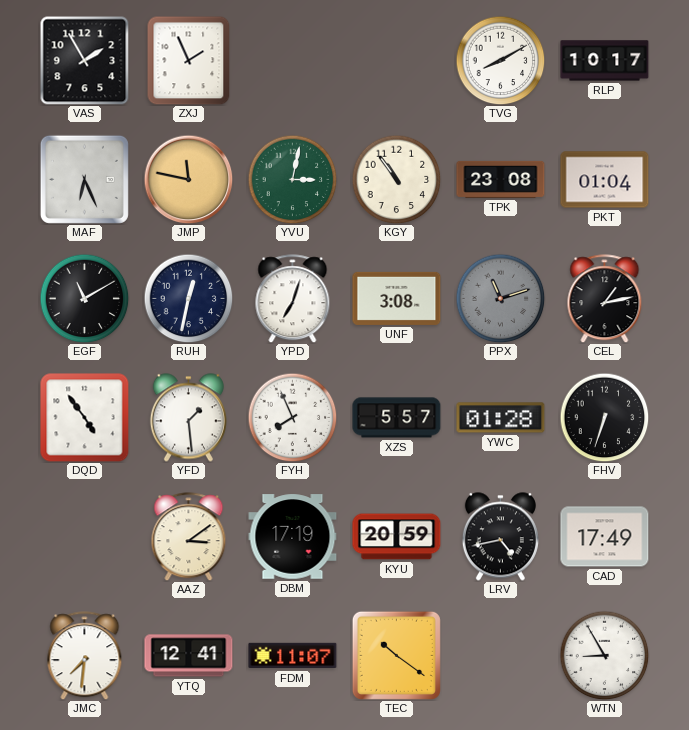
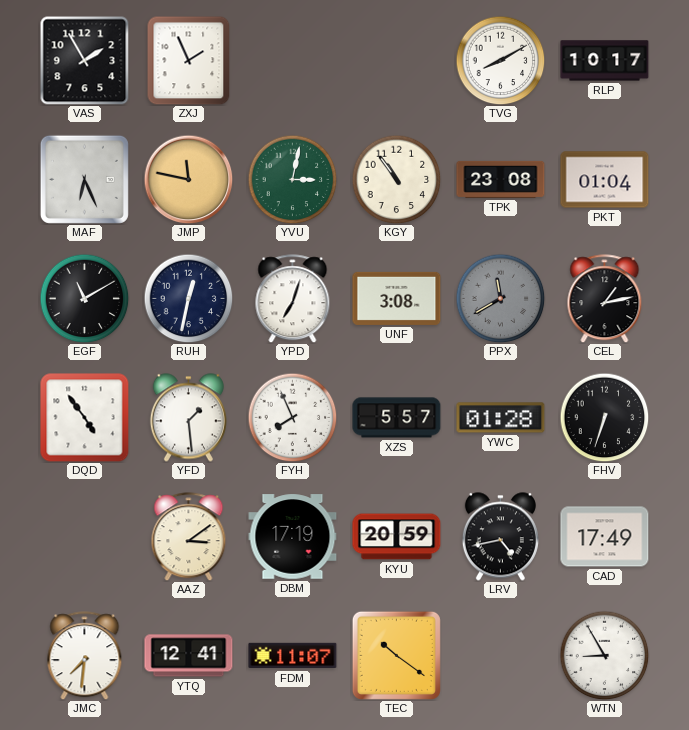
PPX: 11:12 -> 11:40
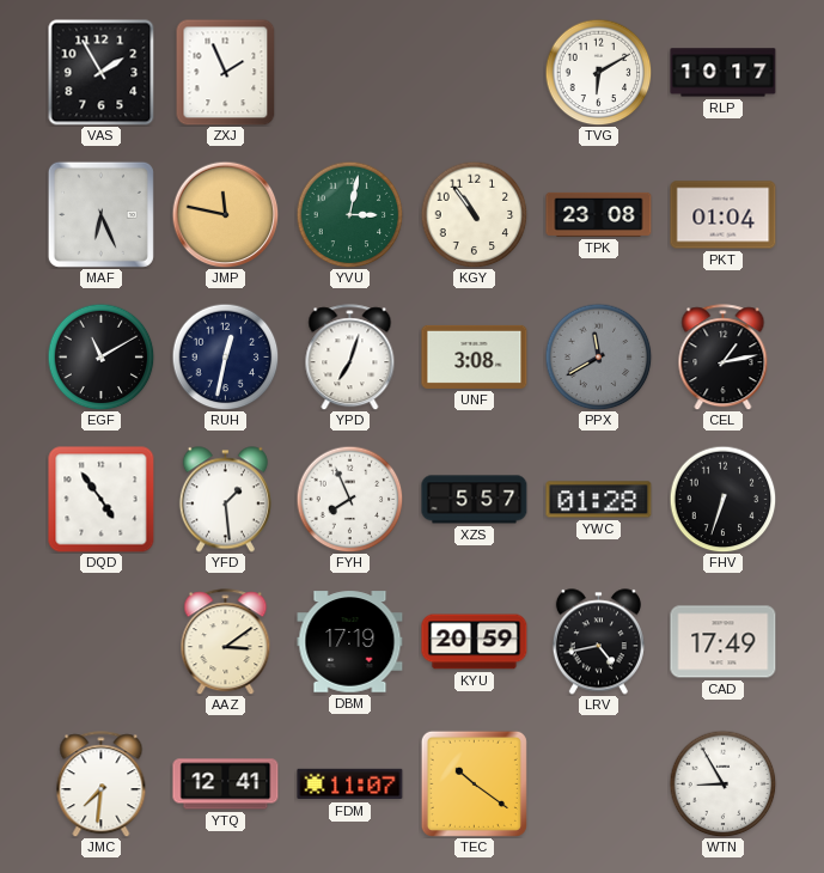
TVG: 8:10 -> 6:10
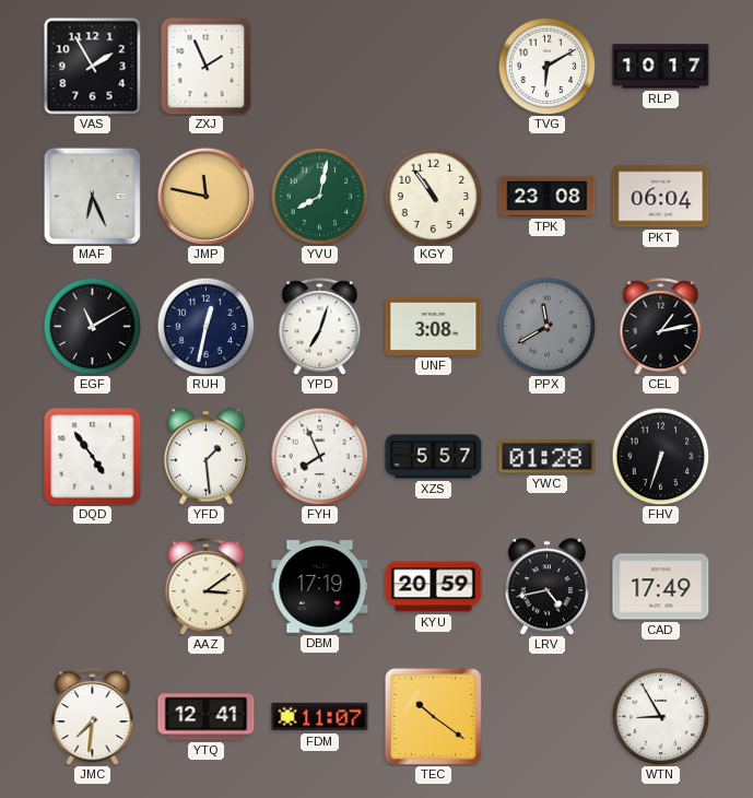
YVU: 3:02 -> 8:02
PKT: 01:04 -> 06:04
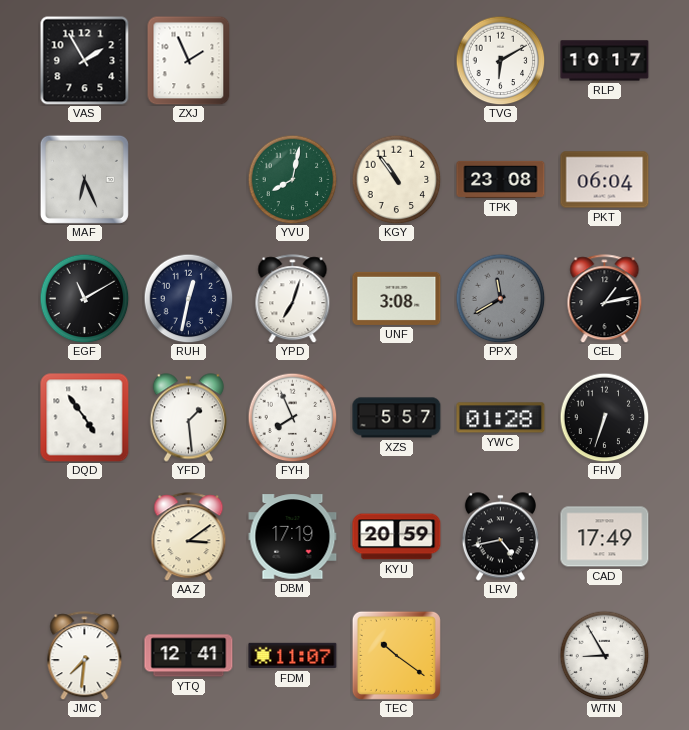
JMP: 11:47 -> none
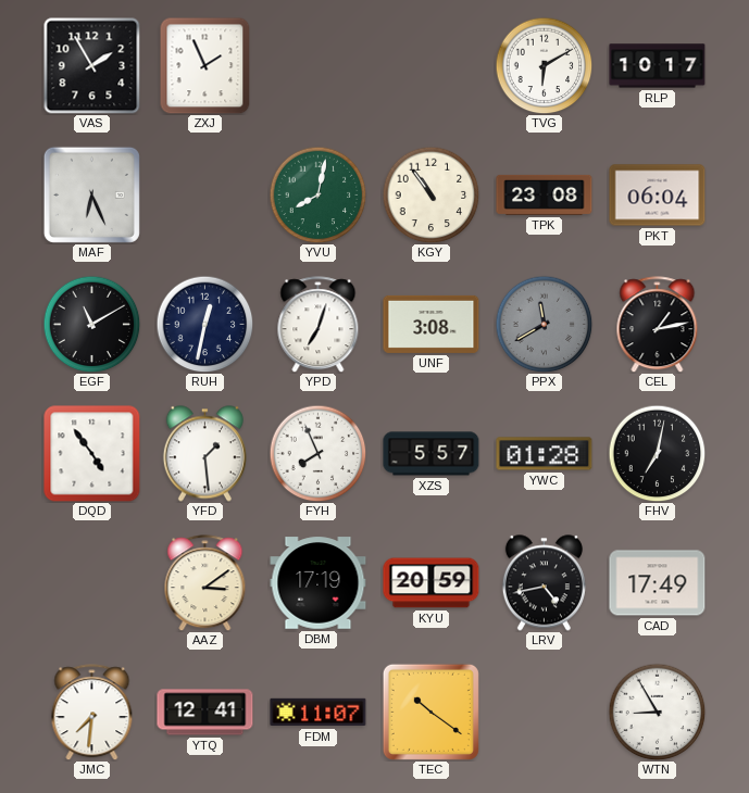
FHV: 6:33 -> 7:02
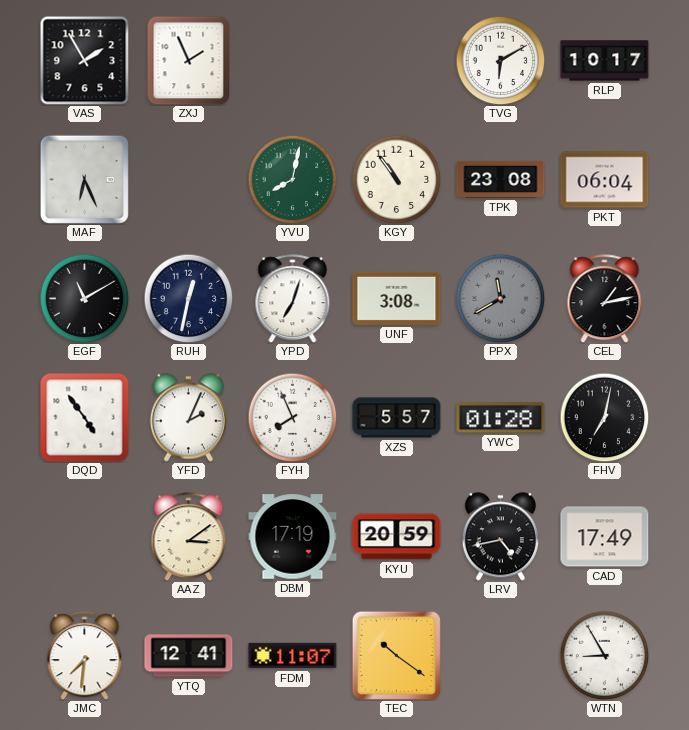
YFD: 1:29 -> 2:04
